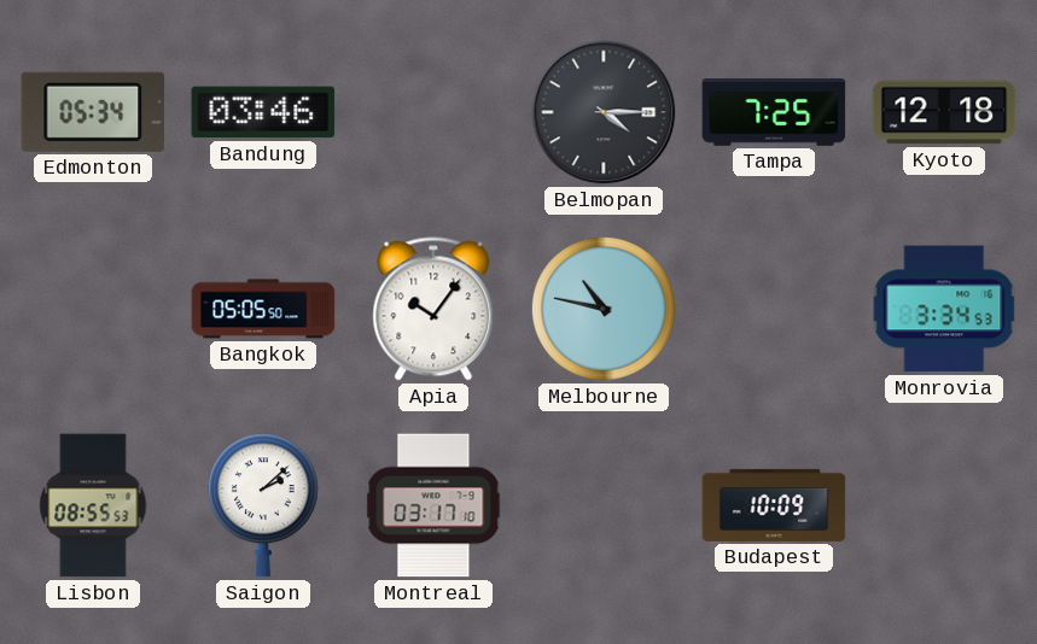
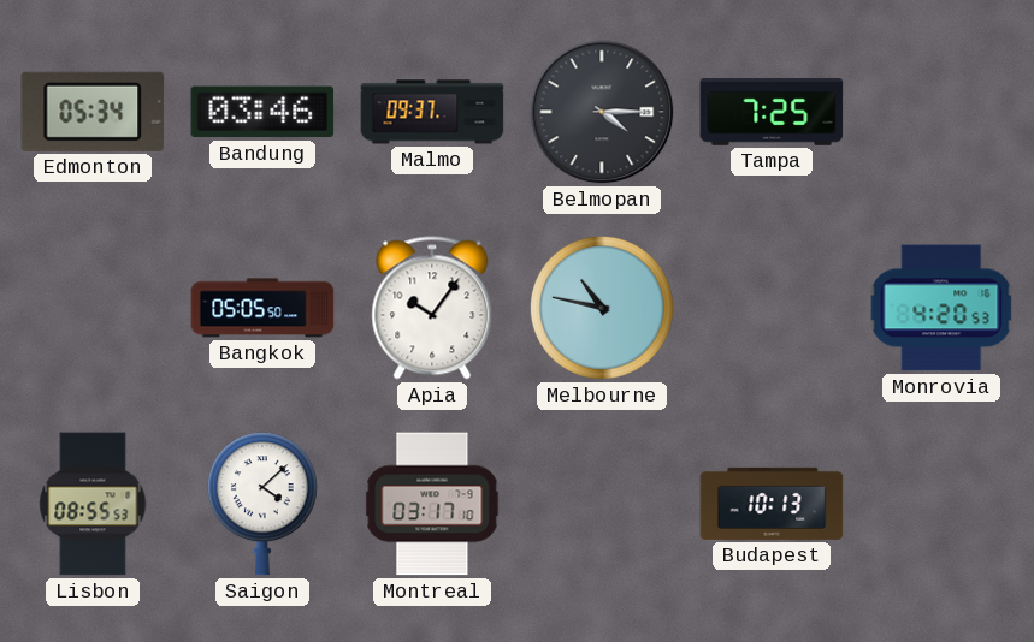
Malmo: none -> 09:37
Kyoto: 12:18 -> none
Monrovia: 3:34 -> 4:20
Saigon: 2:08 -> 4:08
Budapest: 10:09 -> 10:13
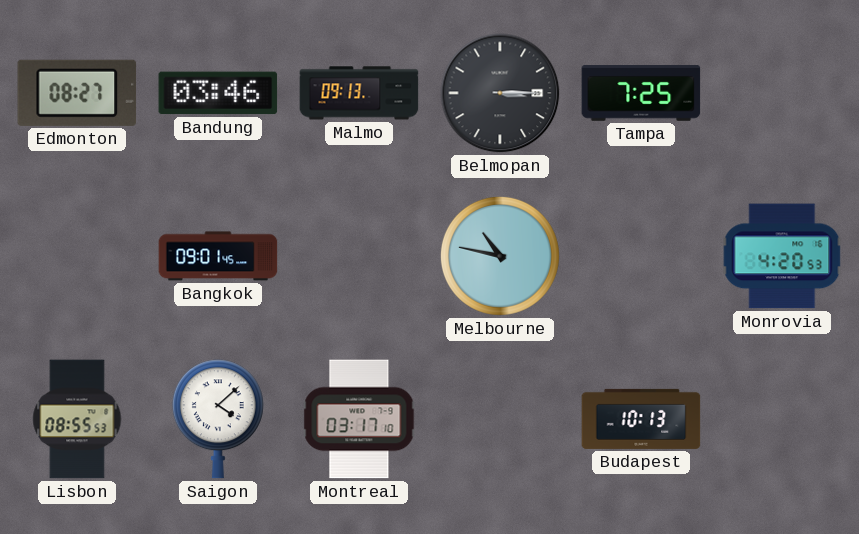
Edmonton: 05:34 -> 08:27
Malmo: 09:37 -> 09:13
Belmopan: 4:15 -> 3:15
Bangkok: 05:05 -> 09:01
Apia: 10:06 -> none
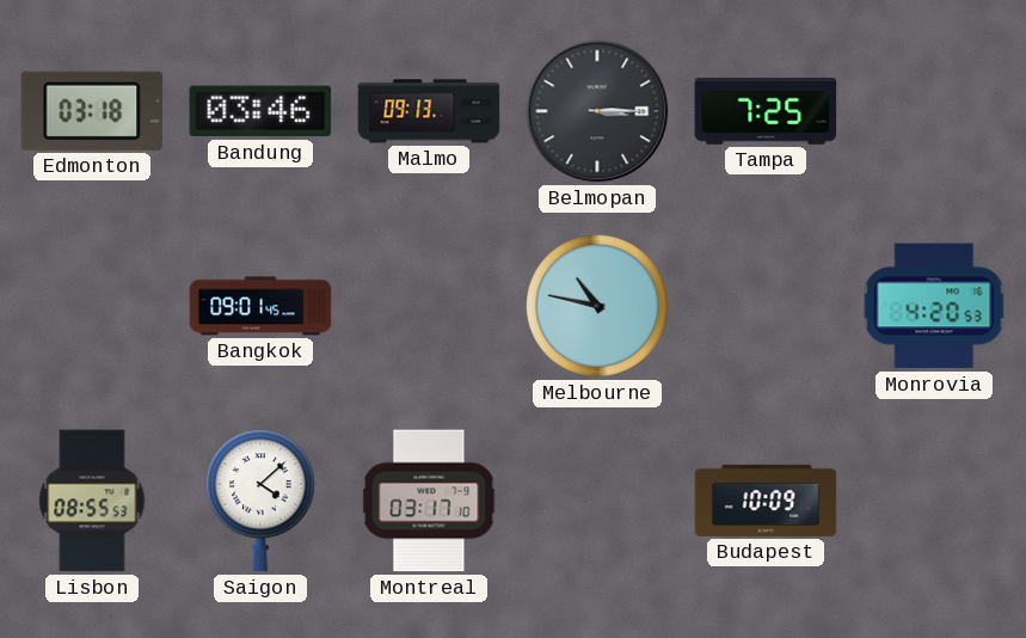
Edmonton: 08:27 -> 03:18
Budapest: 10:13 -> 10:09
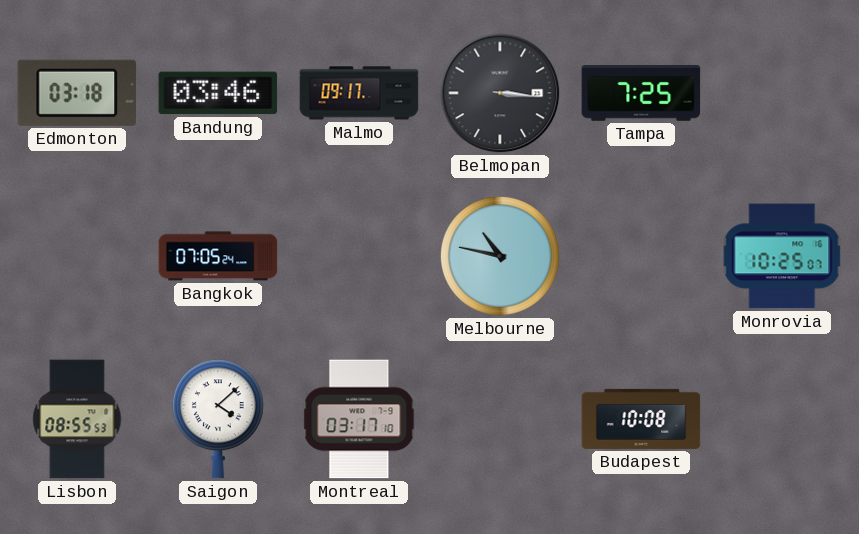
Malmo: 09:13 -> 09:17
Belmopan: 3:15 -> 3:16
Bangkok: 09:01 -> 07:05
Monrovia: 4:20 -> 10:25
Budapest: 10:09 -> 10:08
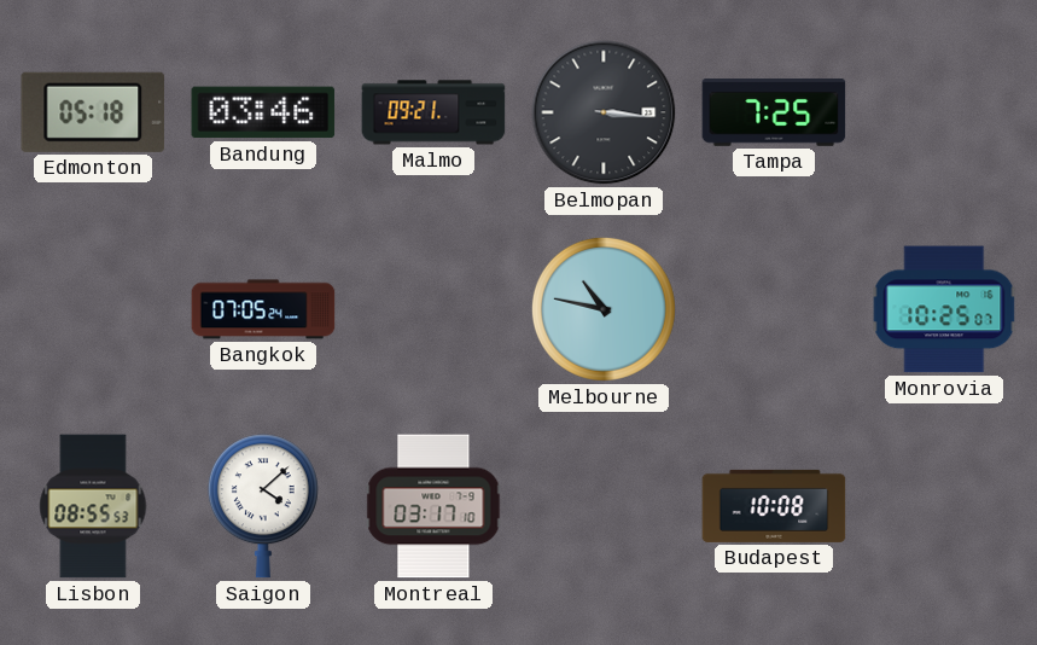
Edmonton: 03:18 -> 05:18
Malmo: 09:17 -> 09:21
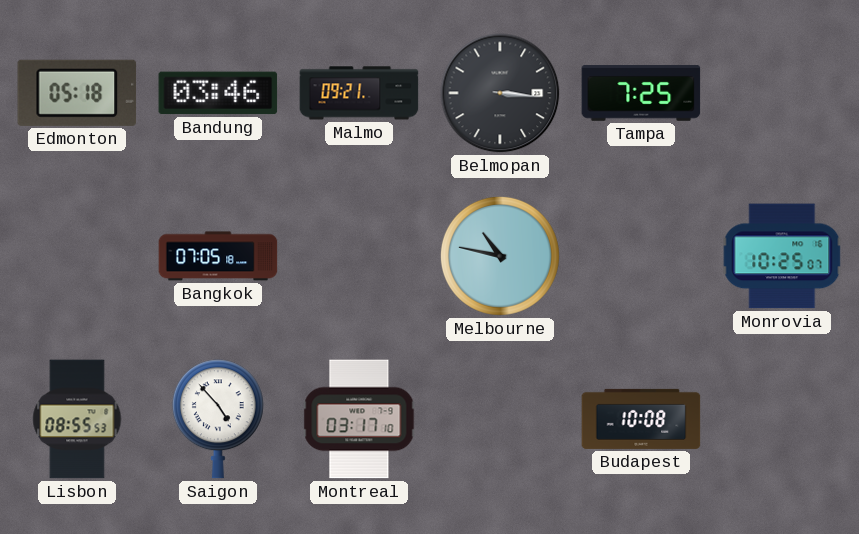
Bangkok: 07:05:24 -> 07:05:18
Saigon: 4:08 -> 4:53
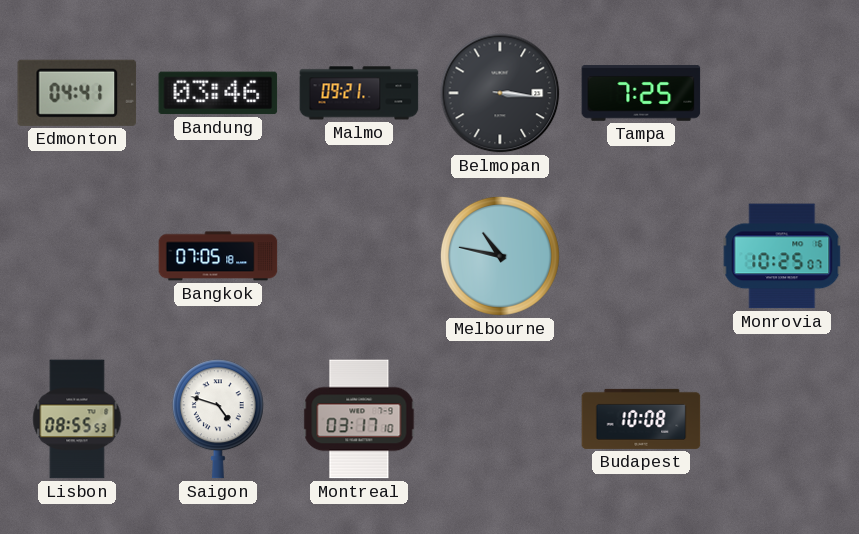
Edmonton: 05:18 -> 04:41
Saigon: 4:53 -> 4:48
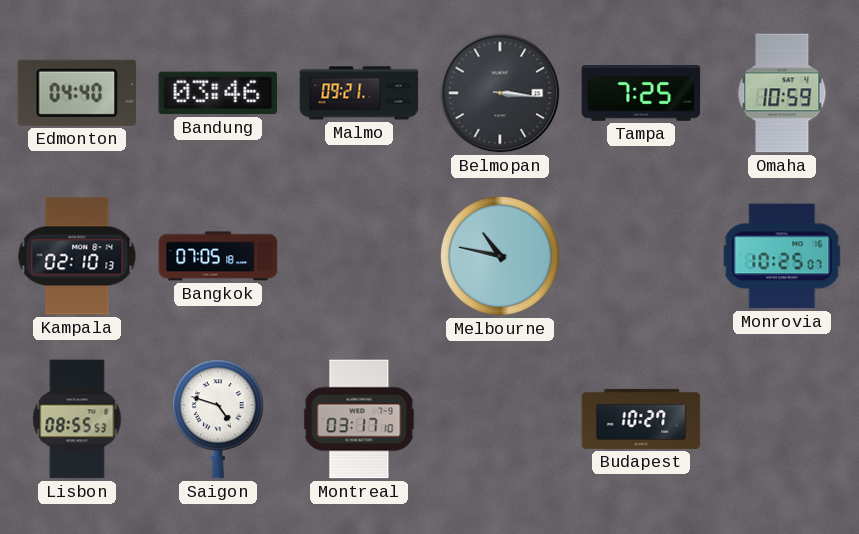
Edmonton: 04:41 -> 04:40
Omaha: none -> 10:59
Kampala: none -> 02:10
Budapest: 10:08 -> 10:27
